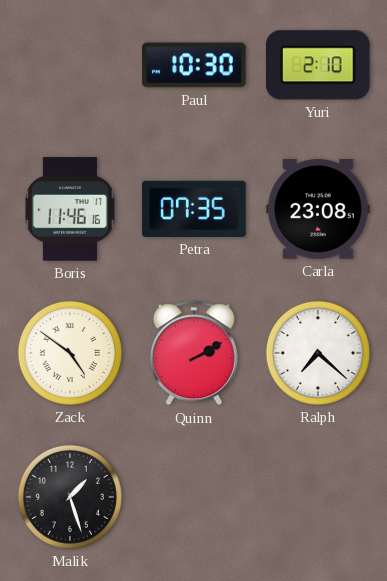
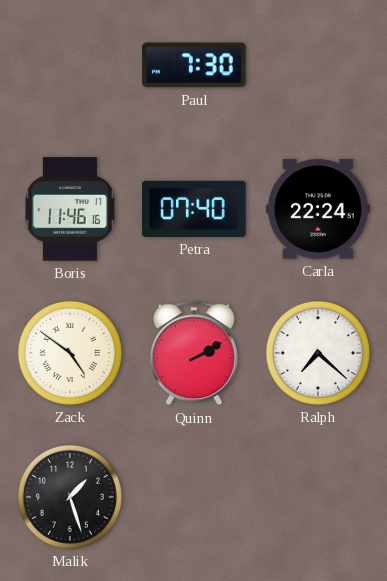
Paul: 10:30 -> 7:30
Yuri: 2:10 -> none
Petra: 07:35 -> 07:40
Carla: 23:08 -> 22:24
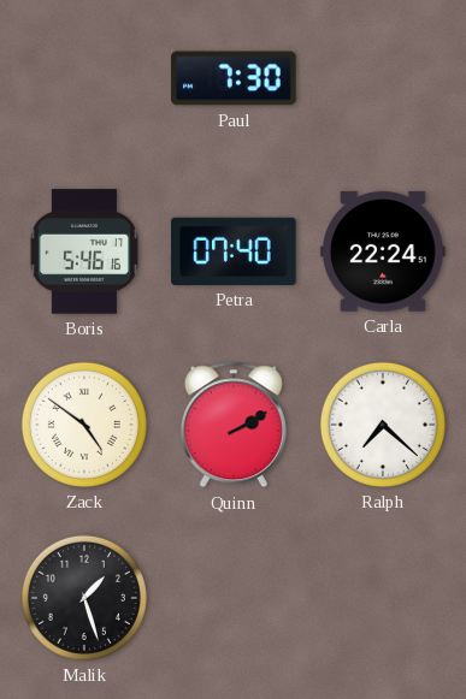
Boris: 11:46 -> 5:46
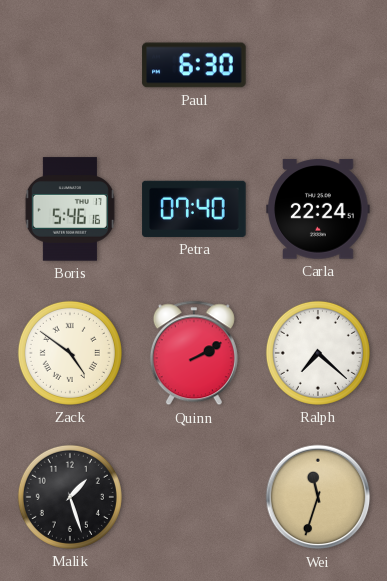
Paul: 7:30 -> 6:30
Wei: none -> 11:33
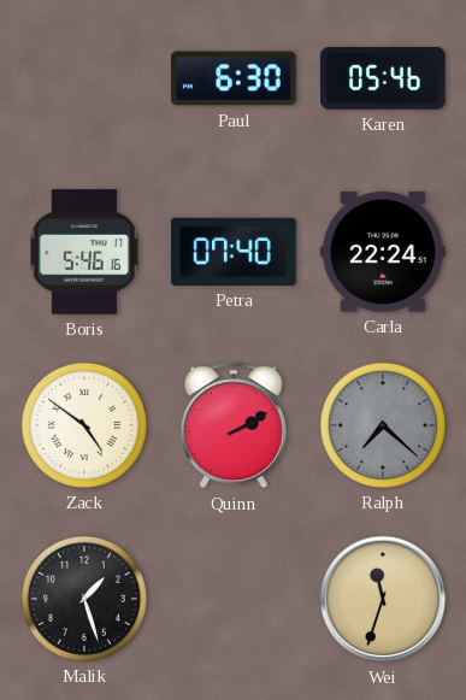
Karen: none -> 05:46
Ralph dial: white -> grey
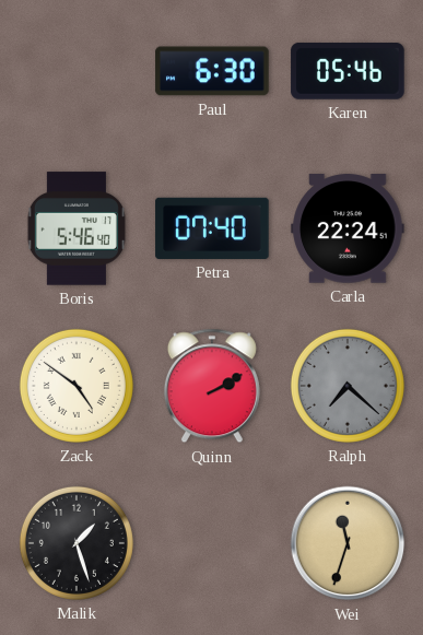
Boris: 5:46:16 -> 5:46:40
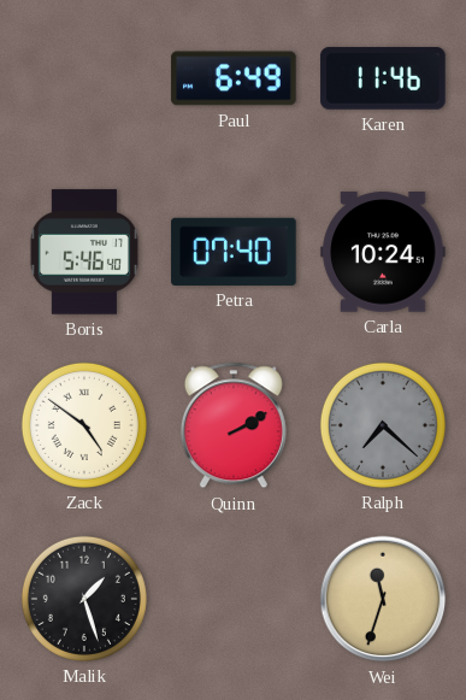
Paul: 6:30 -> 6:49
Karen: 05:46 -> 11:46
Carla: 22:24 -> 10:24
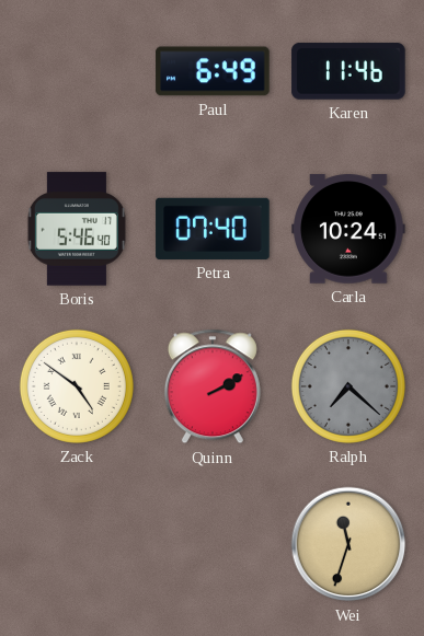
Malik: 1:27 -> none
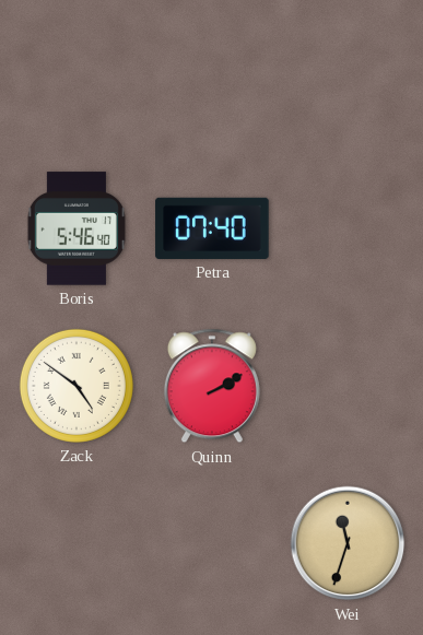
Paul: 6:49 -> none
Karen: 11:46 -> none
Carla: 10:24 -> none
Ralph: 7:22 -> none
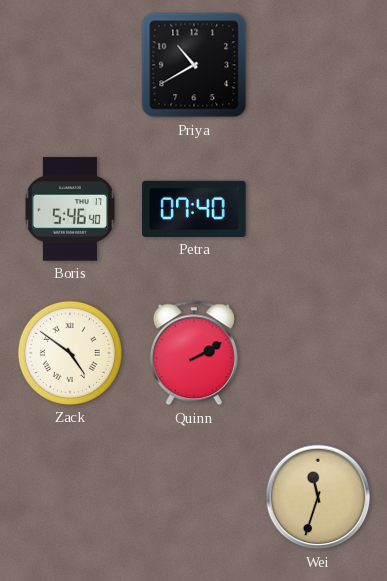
Priya: none -> 10:40
